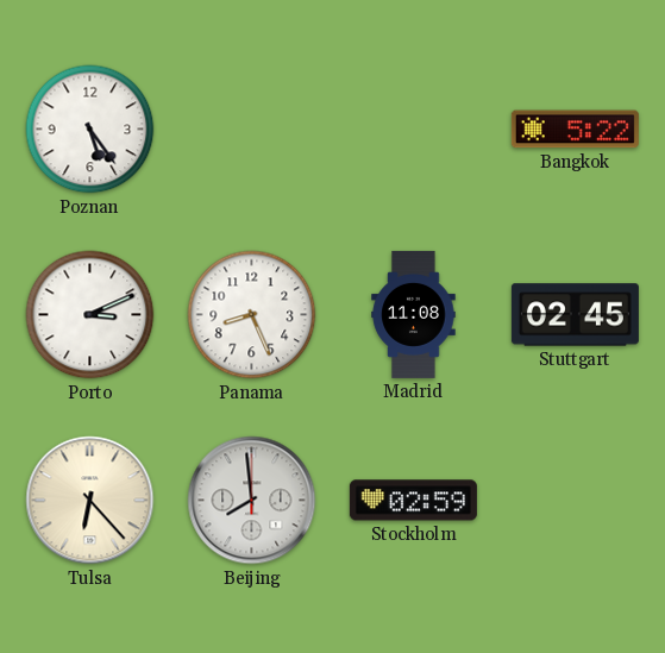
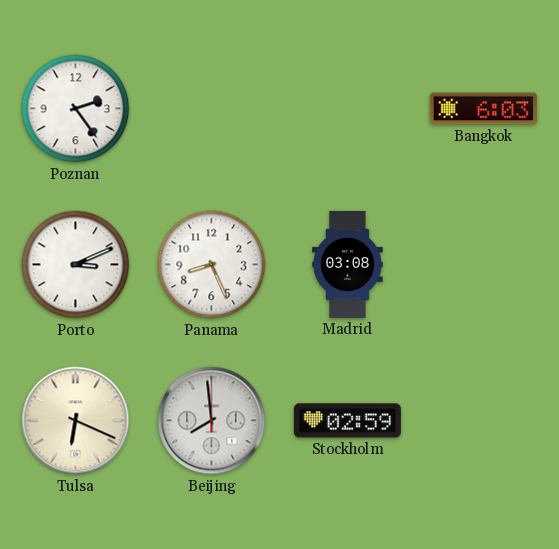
Poznan: 5:24 -> 2:24
Bangkok: 5:22 -> 6:03
Madrid: 11:08 -> 03:08
Stuttgart: 02:45 -> none
Tulsa: 6:23 -> 6:19
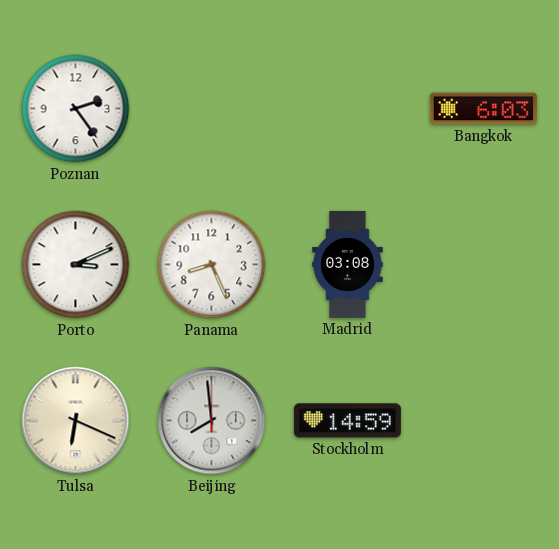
Stockholm: 02:59 -> 14:59
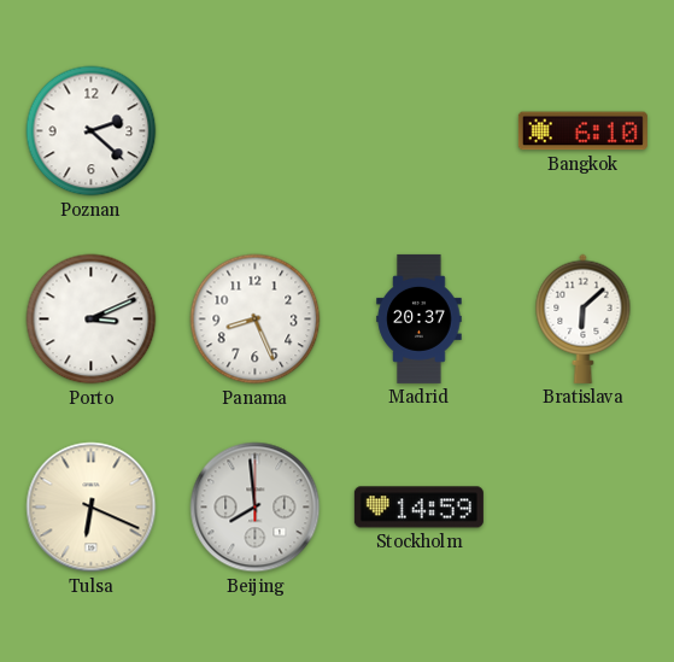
Poznan: 2:24 -> 2:22
Bangkok: 6:03 -> 6:10
Madrid: 03:08 -> 20:37
Bratislava: none -> 6:08
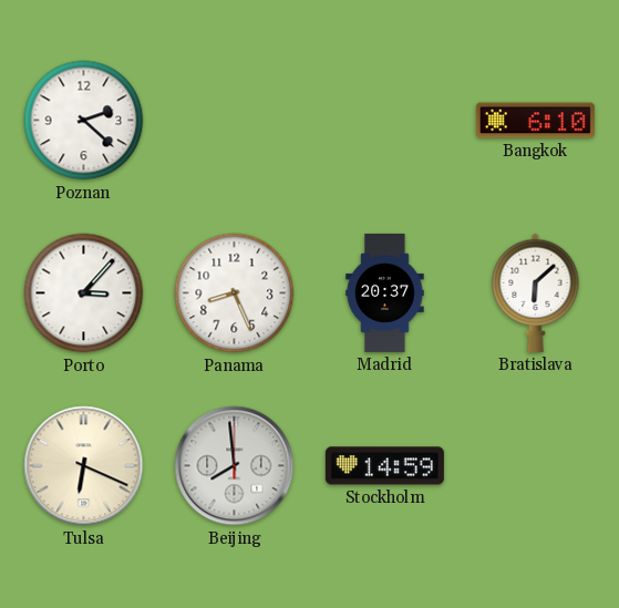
Porto: 3:11 -> 3:07
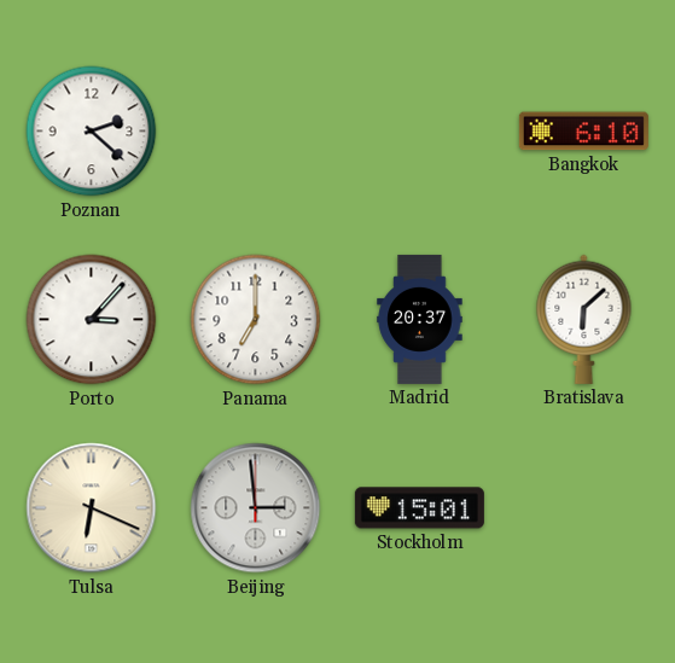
Panama: 8:26 -> 7:00
Beijing: 7:59 -> 2:59
Stockholm: 14:59 -> 15:01
